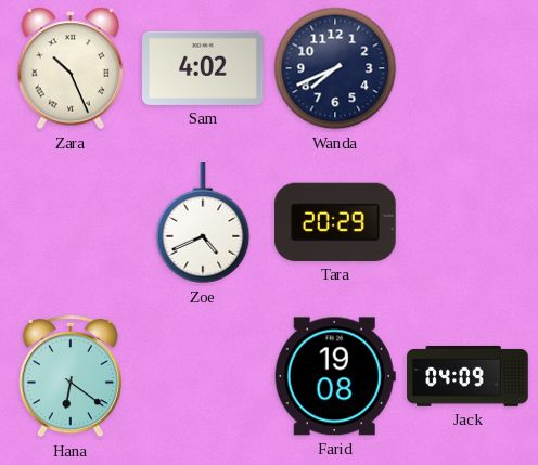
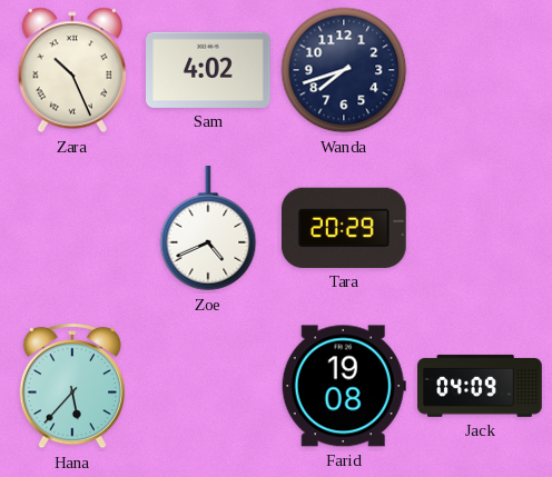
Wanda: 7:41 -> 7:42
Hana: 6:21 -> 5:37
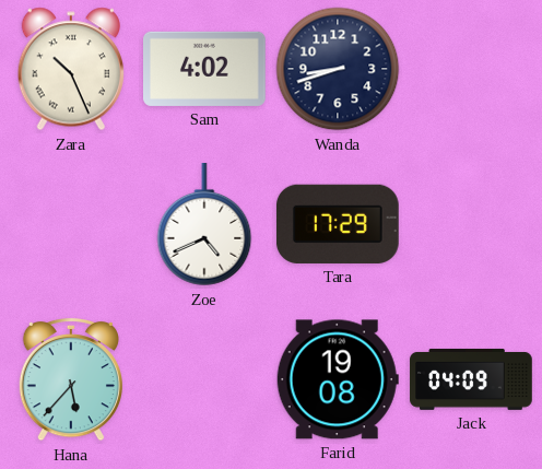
Wanda: 7:42 -> 8:42
Tara: 20:29 -> 17:29
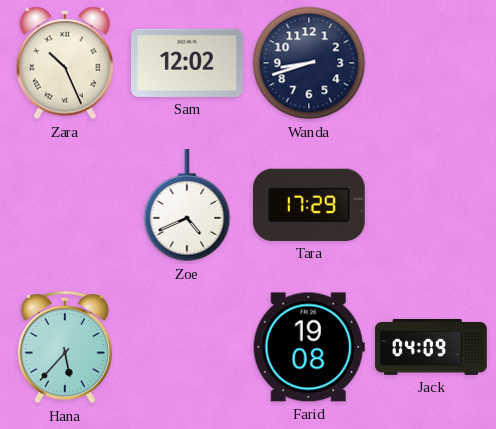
Sam: 4:02 -> 12:02
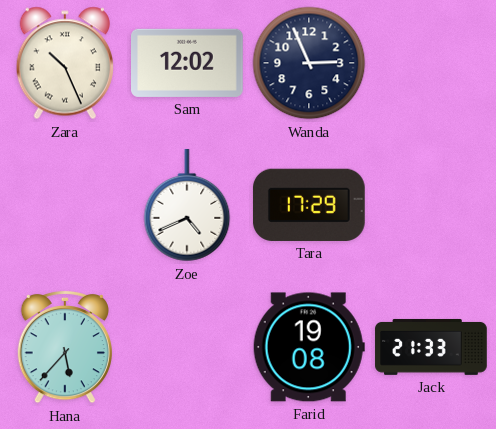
Wanda: 8:42 -> 2:56
Jack: 04:09 -> 21:33
